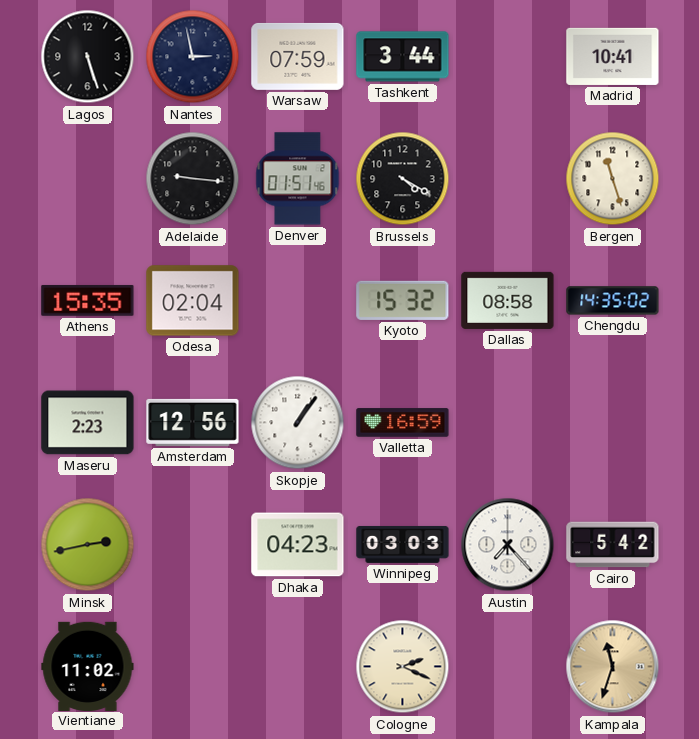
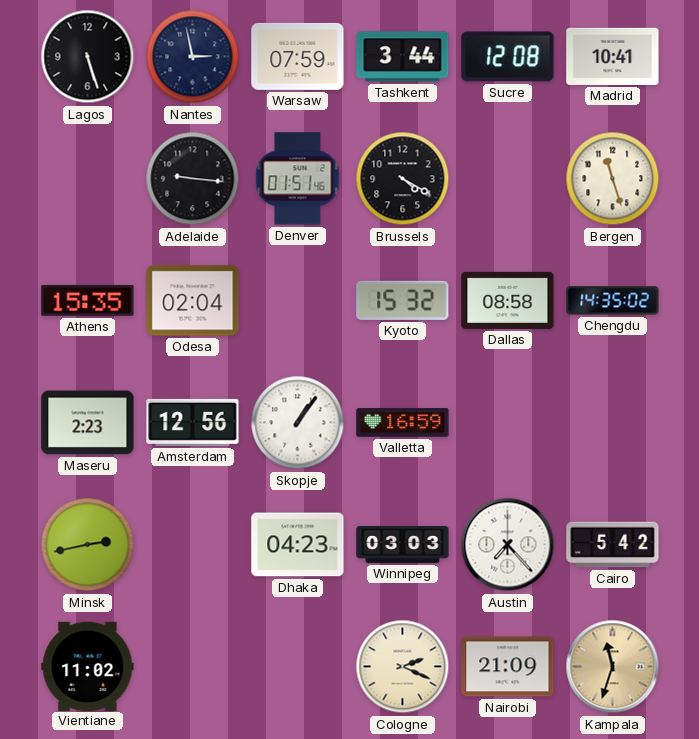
Sucre: none -> 12:08
Nairobi: none -> 21:09
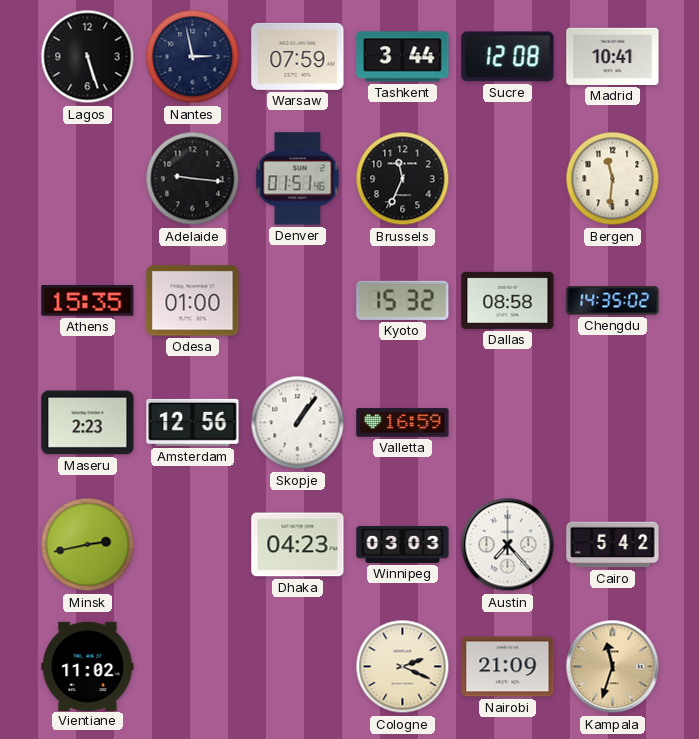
Brussels: 4:20 -> 11:34
Bergen: 11:27 -> 11:31
Odesa: 02:04 -> 01:00
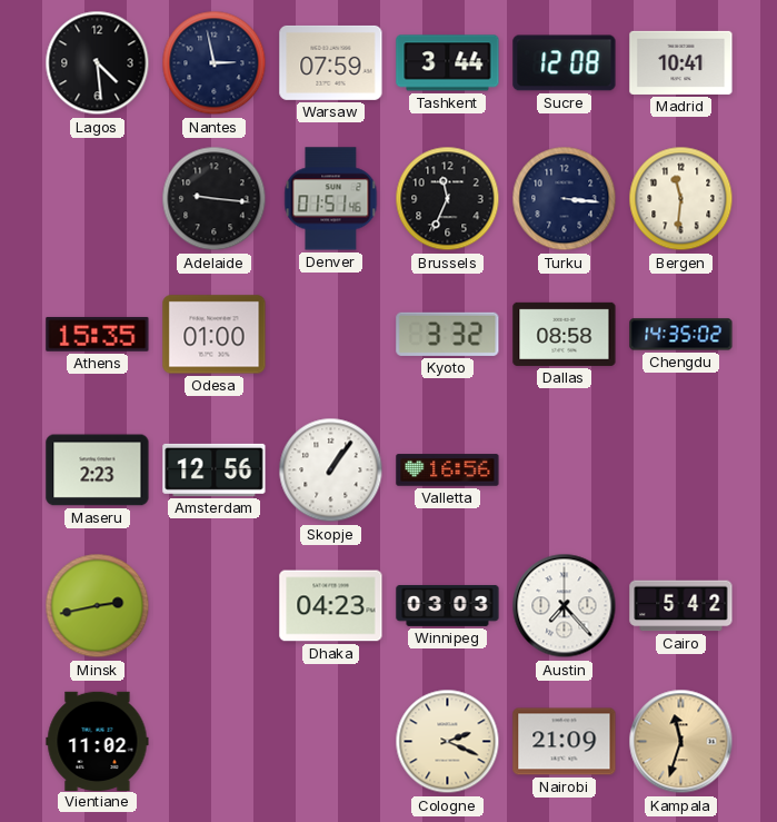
Lagos: 5:27 -> 4:29
Turku: none -> 3:16
Kyoto: 15:32 -> 3:32
Valletta: 16:59 -> 16:56
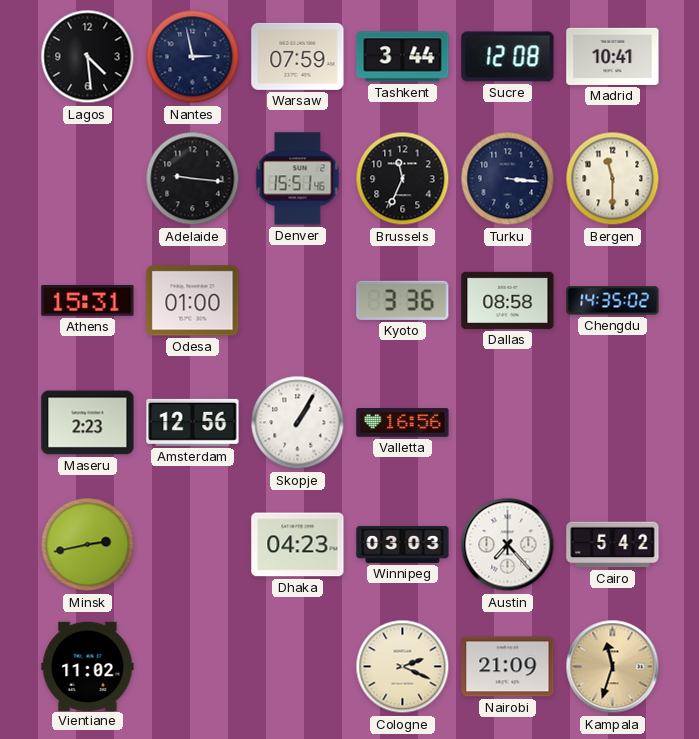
Denver: 01:51 -> 15:51
Bergen: 11:31 -> 11:30
Athens: 15:35 -> 15:31
Kyoto: 3:32 -> 3:36
Skopje: 1:06 -> 1:05
